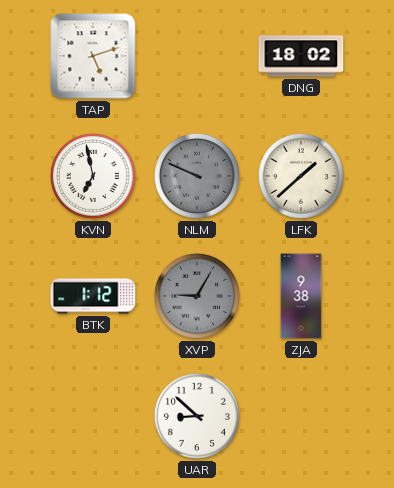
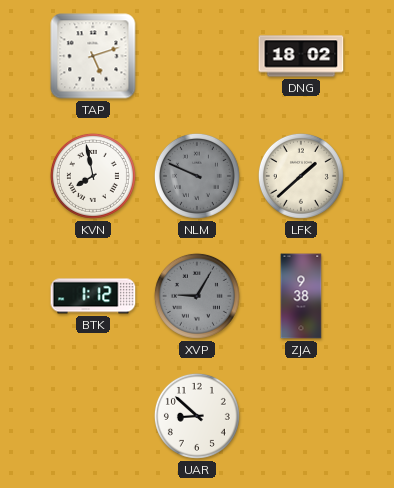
KVN: 6:58 -> 7:58
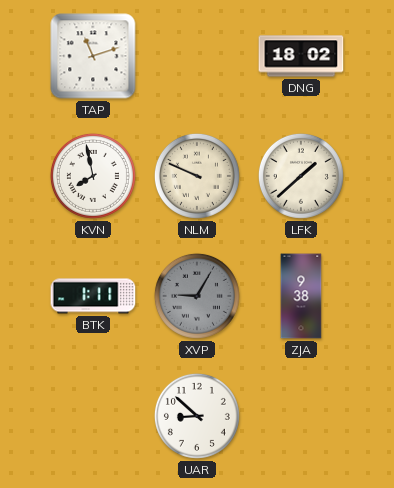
TAP: 5:12 -> 11:12
NLM dial: grey -> cream
BTK: 1:12 -> 1:11
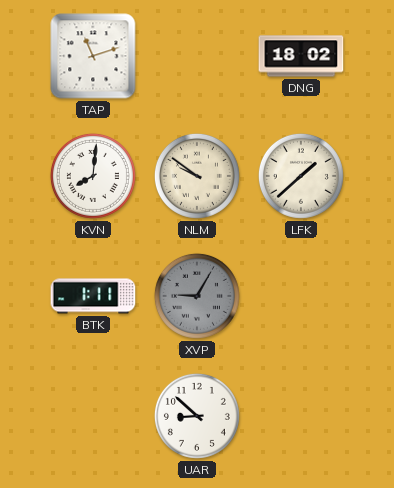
KVN: 7:58 -> 8:01
NLM: 9:49 -> 9:51
ZJA: 9:38 -> none
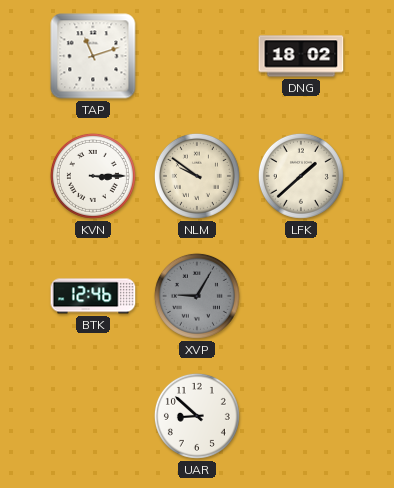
KVN: 8:01 -> 3:15
BTK: 1:11 -> 12:46
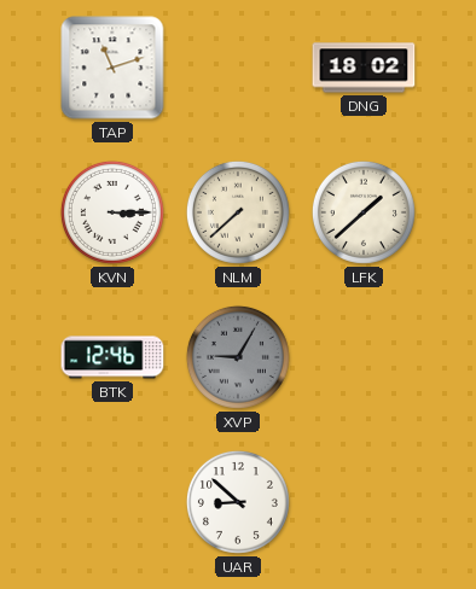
NLM: 9:51 -> 7:38
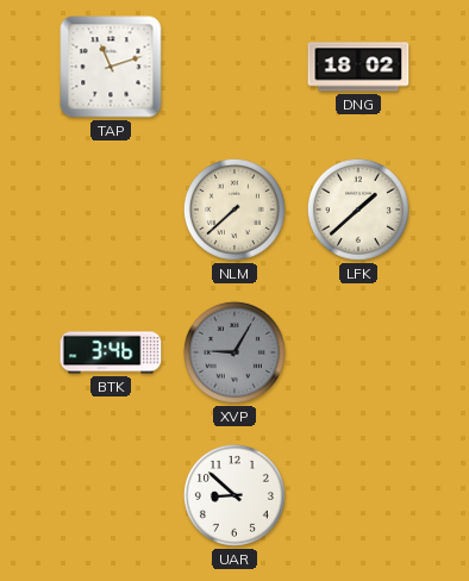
KVN: 3:15 -> none
BTK: 12:46 -> 3:46
